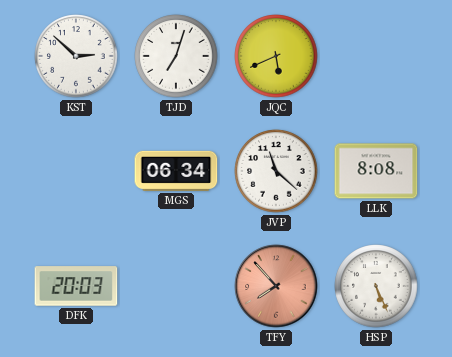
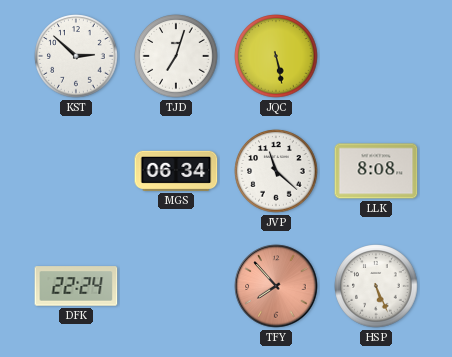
JQC: 5:41 -> 5:28
DFK: 20:03 -> 22:24
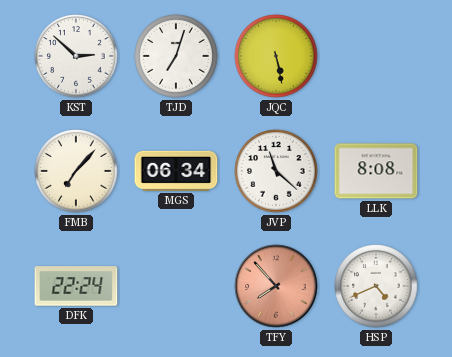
FMB: none -> 7:07
HSP: 5:26 -> 4:41
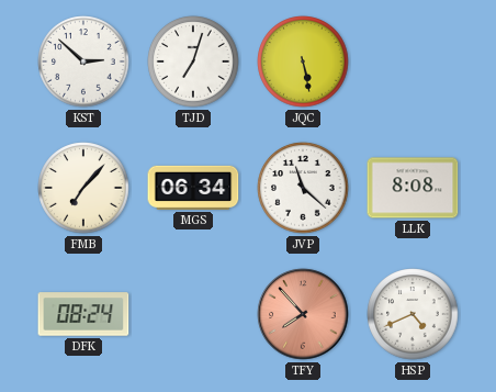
DFK: 22:24 -> 08:24
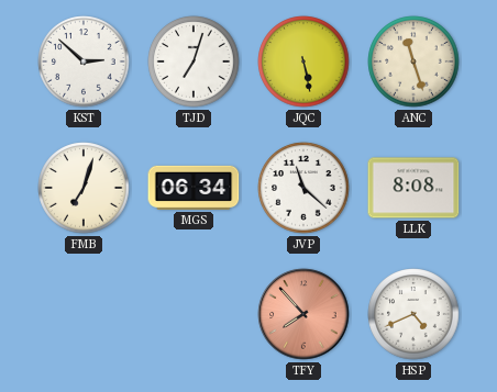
ANC: none -> 11:27
FMB: 7:07 -> 7:03
DFK: 08:24 -> none
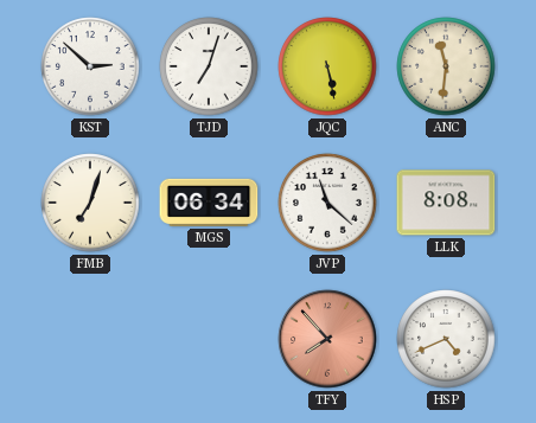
ANC: 11:27 -> 11:31
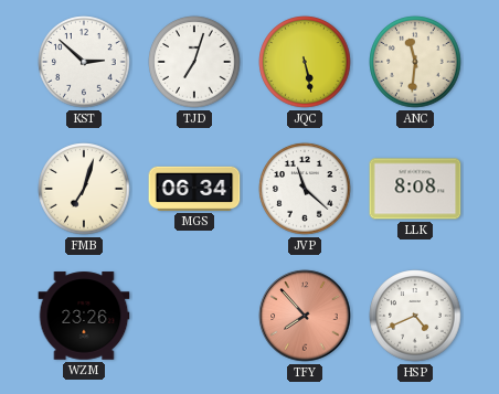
WZM: none -> 23:26
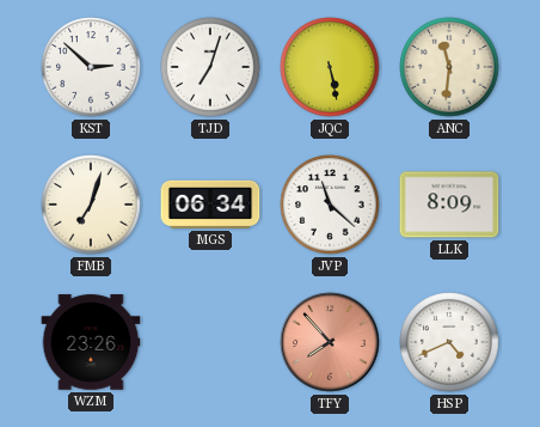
LLK: 8:08 -> 8:09
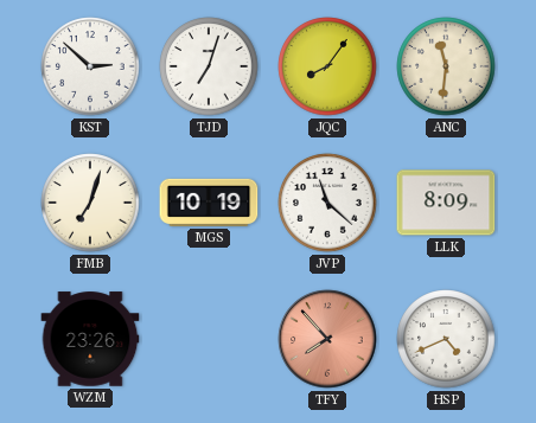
JQC: 5:28 -> 8:06
MGS: 06:34 -> 10:19
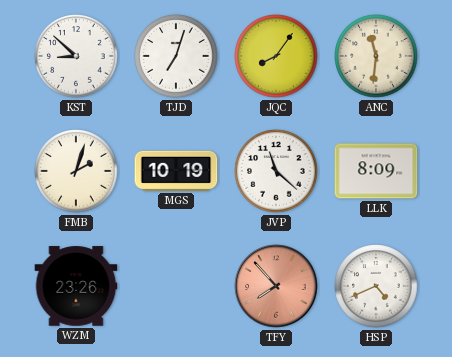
KST: 2:52 -> 8:52
FMB: 7:03 -> 2:03
